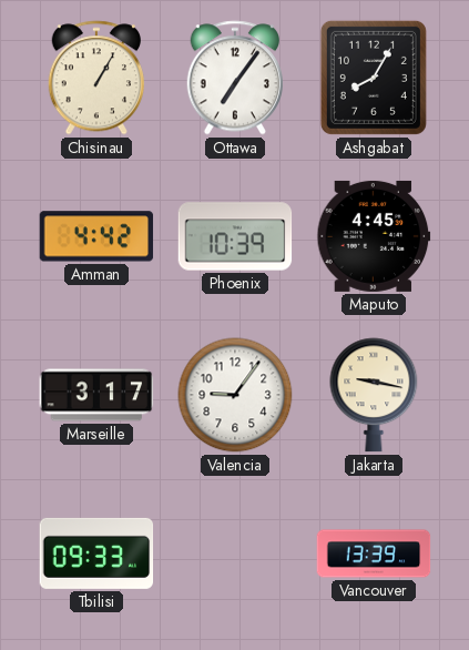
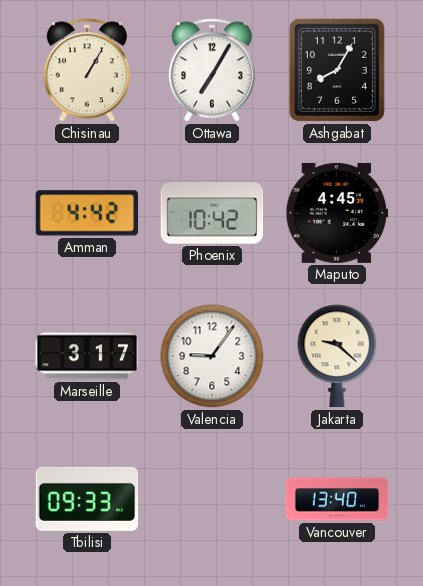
Ottawa: 7:06 -> 7:05
Phoenix: 10:39 -> 10:42
Jakarta: 9:17 -> 9:22
Vancouver: 13:39 -> 13:40
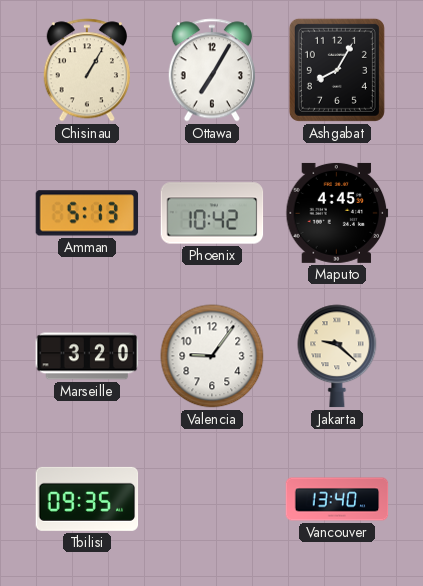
Amman: 4:42 -> 5:13
Marseille: 3:17 -> 3:20
Tbilisi: 09:33 -> 09:35
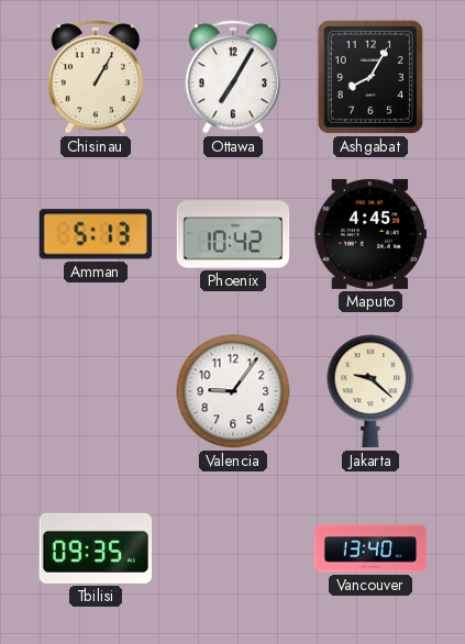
Marseille: 3:20 -> none
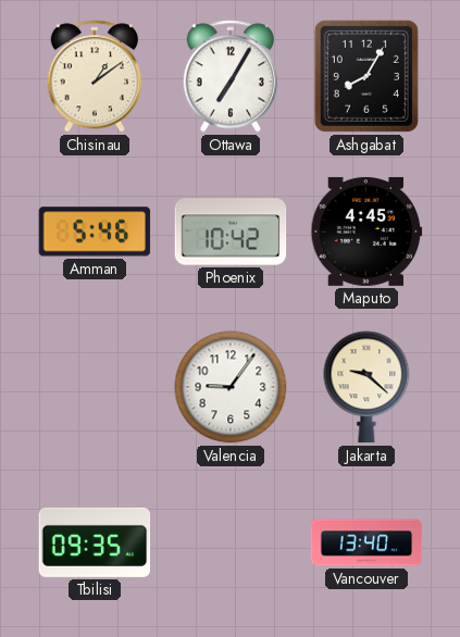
Chisinau: 1:05 -> 1:09
Amman: 5:13 -> 5:46
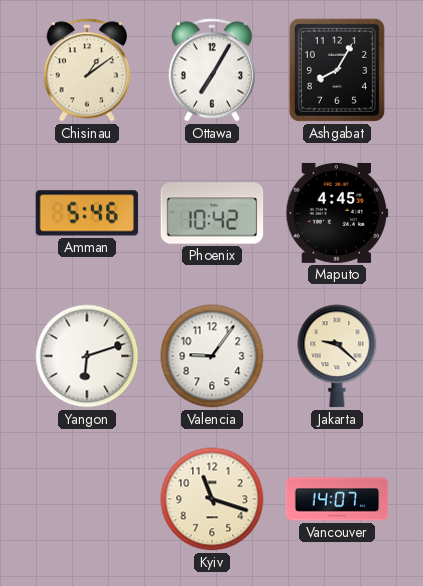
Yangon: none -> 6:12
Tbilisi: 09:35 -> none
Kyiv: none -> 11:18
Vancouver: 13:40 -> 14:07
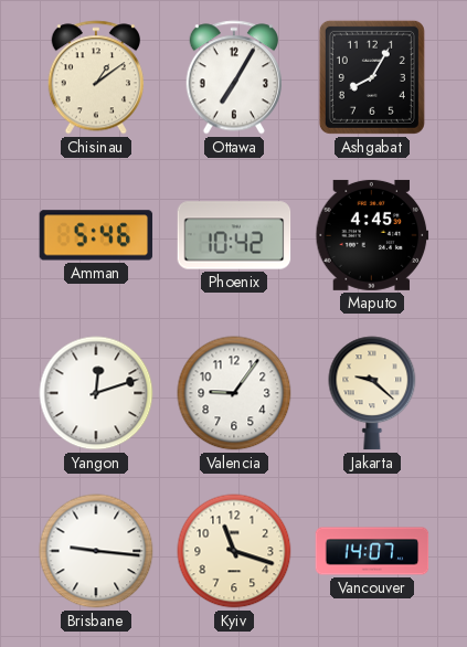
Yangon: 6:12 -> 12:12
Brisbane: none -> 9:16
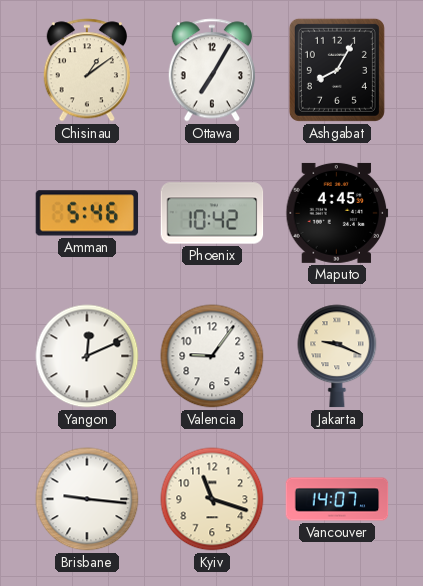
Yangon: 12:12 -> 12:11
Jakarta: 9:22 -> 9:19
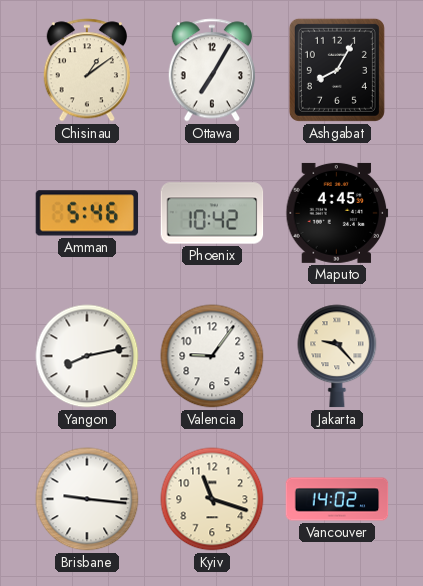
Yangon: 12:11 -> 8:13
Jakarta: 9:19 -> 9:23
Vancouver: 14:07 -> 14:02
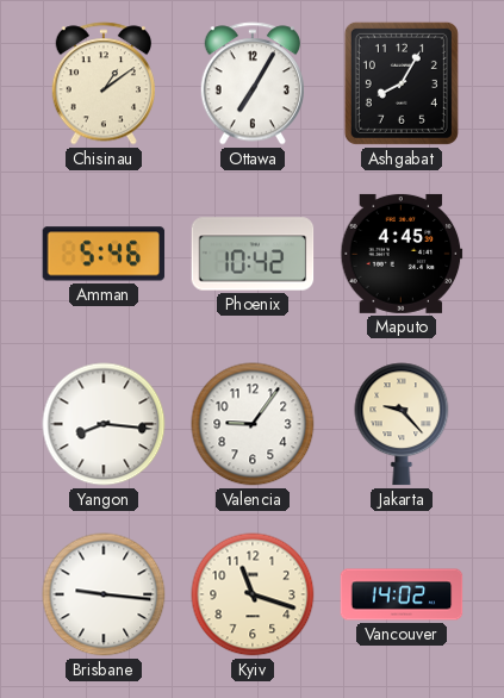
Yangon: 8:13 -> 8:16
